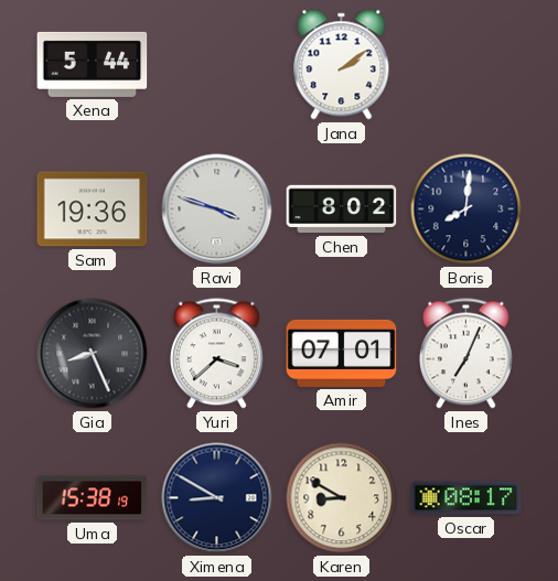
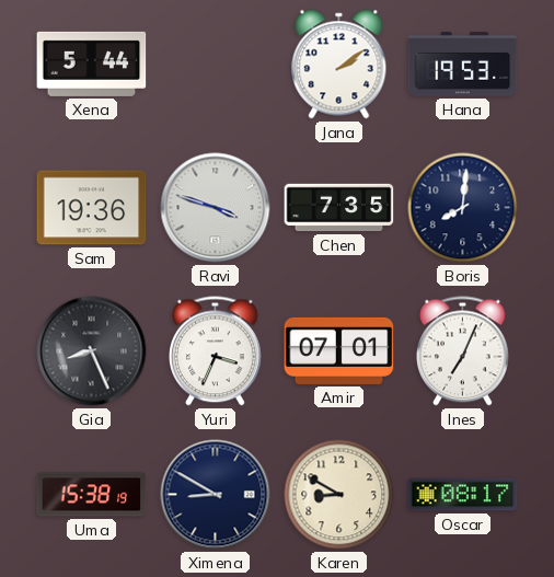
Hana: none -> 19:53
Chen: 8:02 -> 7:35
Yuri: 3:38 -> 3:34
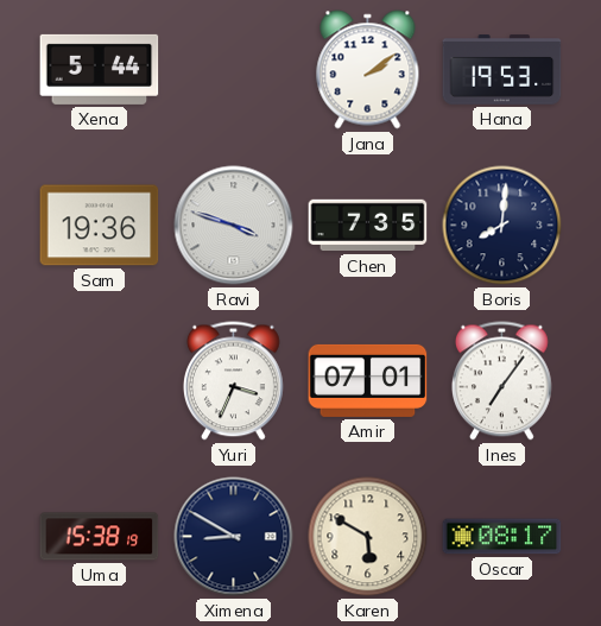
Gia: 8:26 -> none
Ines: 7:04 -> 7:06
Karen: 8:50 -> 5:50
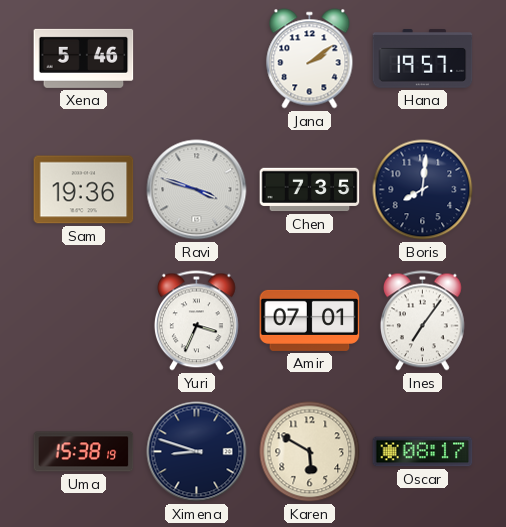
Xena: 5:44 -> 5:46
Hana: 19:53 -> 19:57
Ximena: 8:50 -> 8:48
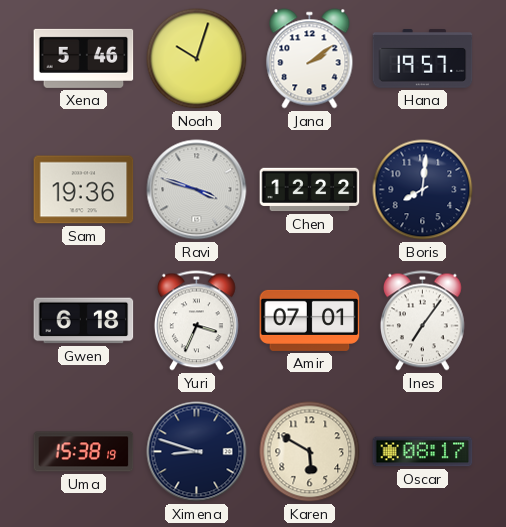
Noah: none -> 10:03
Chen: 7:35 -> 12:22
Gwen: none -> 6:18
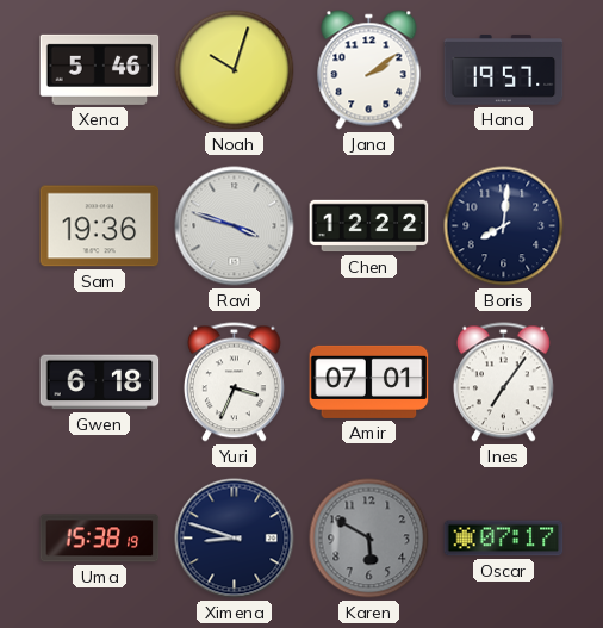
Karen dial: cream -> grey
Oscar: 08:17 -> 07:17
